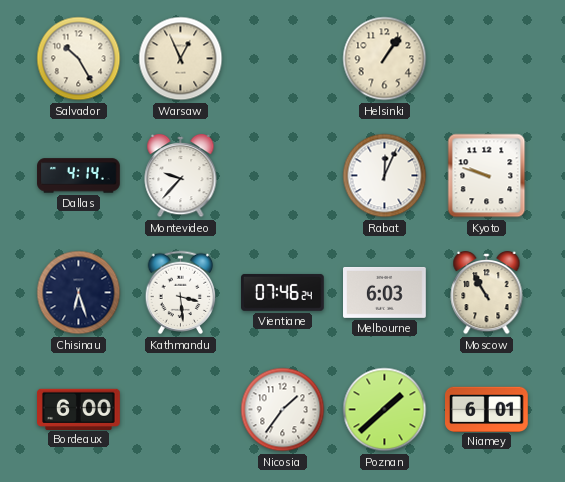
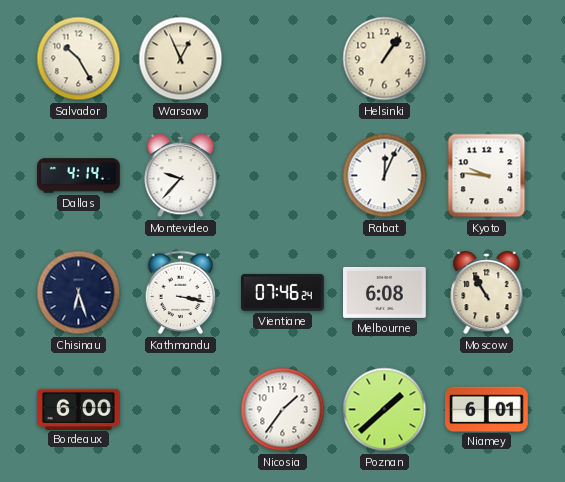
Kyoto: 9:48 -> 9:46
Kathmandu: 3:29 -> 3:17
Melbourne: 6:03 -> 6:08
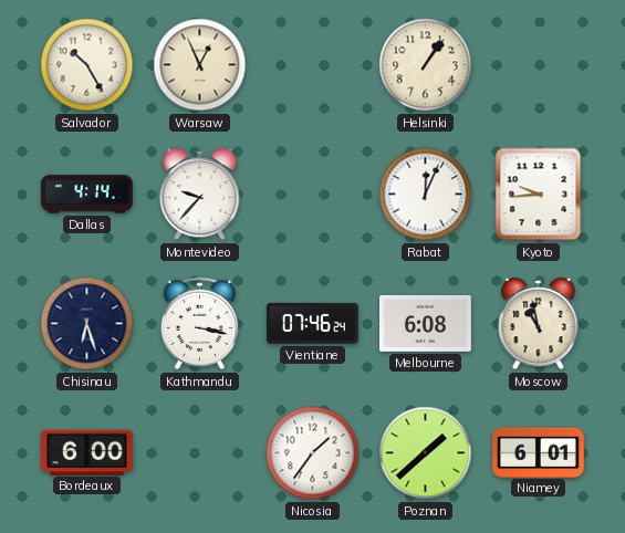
Kyoto: 9:46 -> 9:44
Moscow: 10:55 -> 10:58
